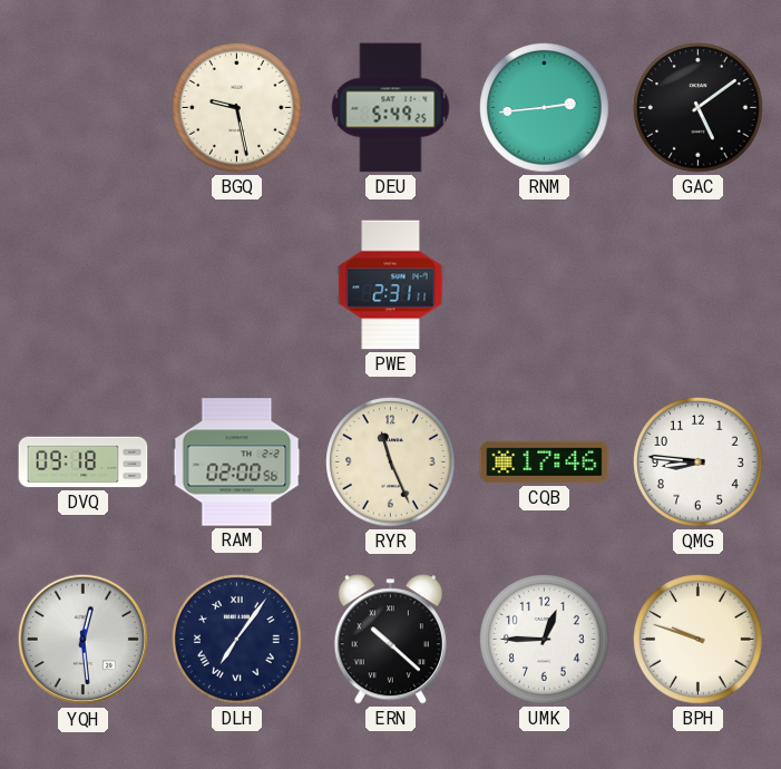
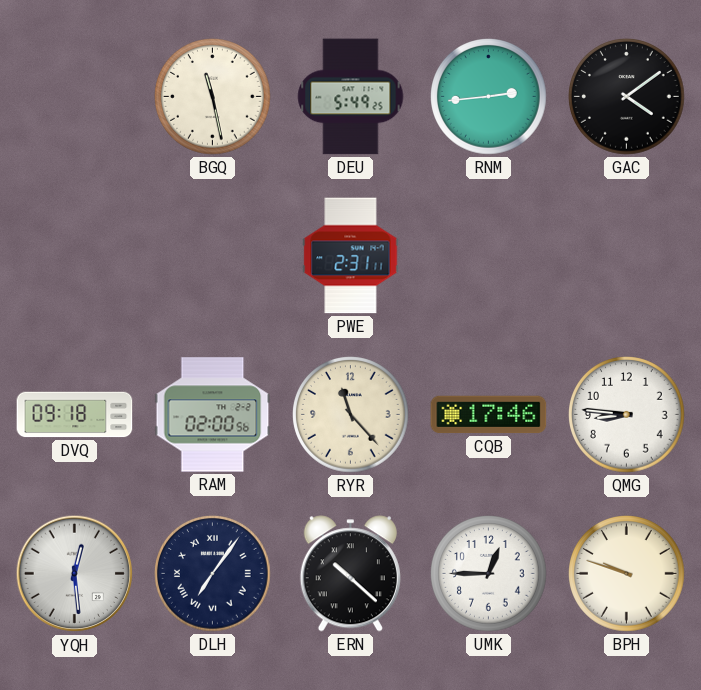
BGQ: 9:28 -> 11:28
GAC: 5:09 -> 4:09
RYR: 11:26 -> 11:23
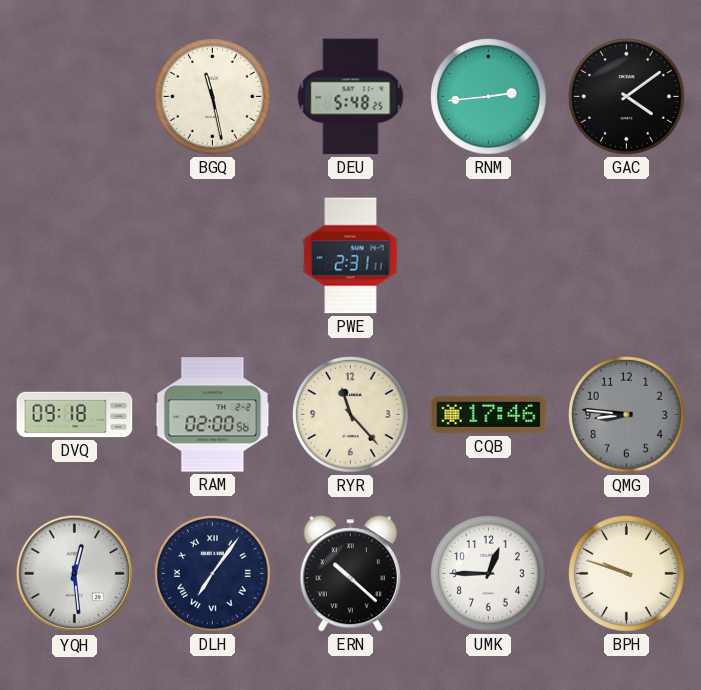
DEU: 5:49 -> 5:48
QMG dial: white -> grey
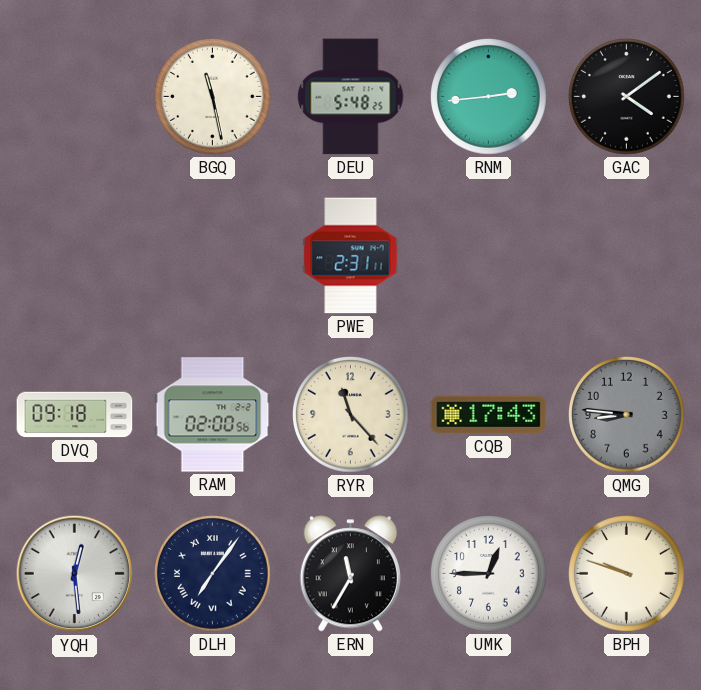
CQB: 17:46 -> 17:43
ERN: 10:22 -> 11:35
